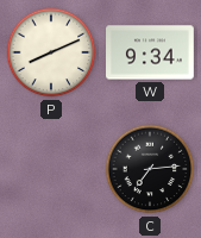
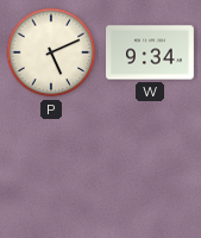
P: 8:11 -> 5:11
C: 7:14 -> none
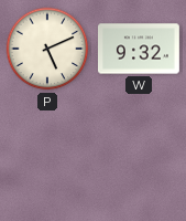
W: 9:34 -> 9:32
